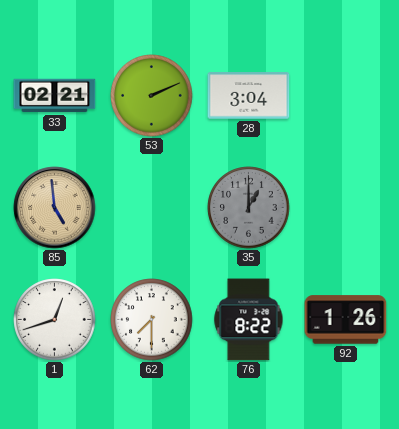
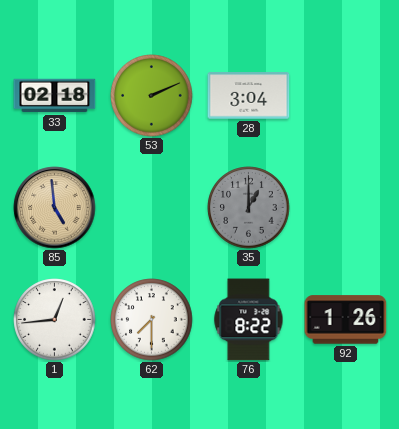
33: 02:21 -> 02:18
1: 12:42 -> 12:44
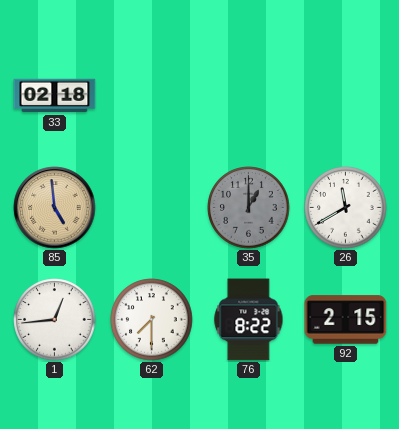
53: 2:11 -> none
28: 3:04 -> none
26: none -> 11:40
92: 1:26 -> 2:15
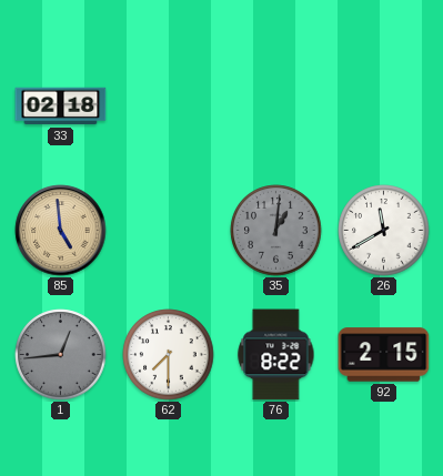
35: 1:00 -> 1:01
1 dial: white -> grey
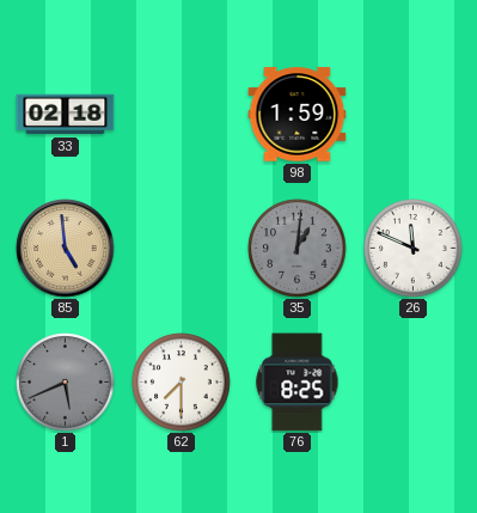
98: none -> 1:59
26: 11:40 -> 11:49
1: 12:44 -> 5:41
76: 8:22 -> 8:25
92: 2:15 -> none
